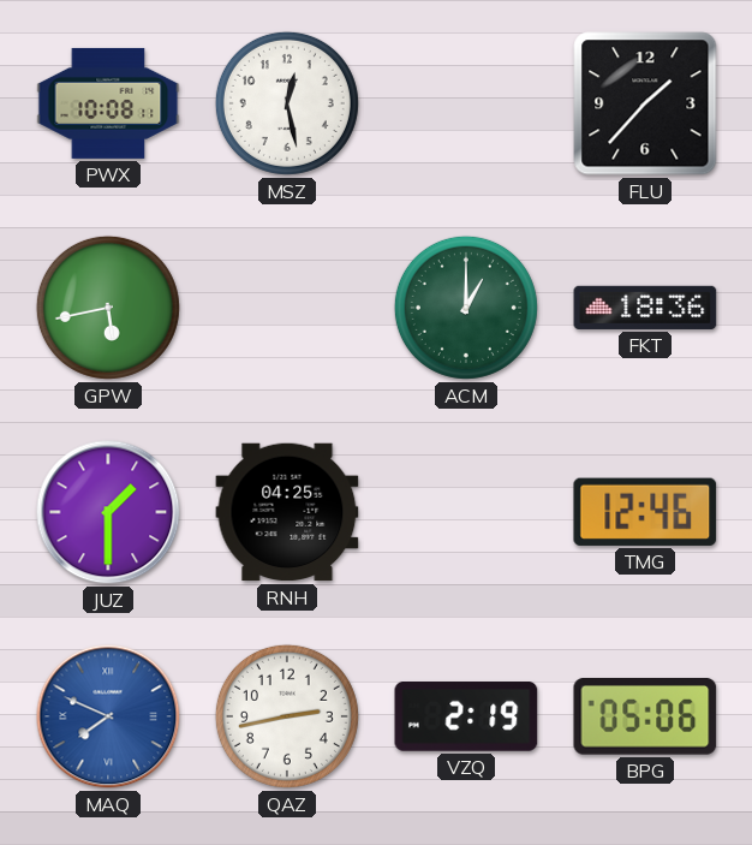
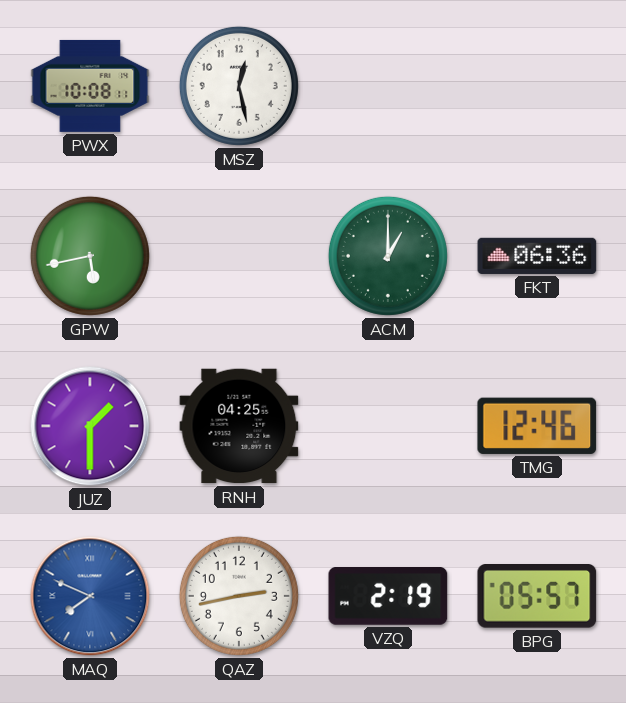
FLU: 1:37 -> none
FKT: 18:36 -> 06:36
BPG: 05:06 -> 05:57
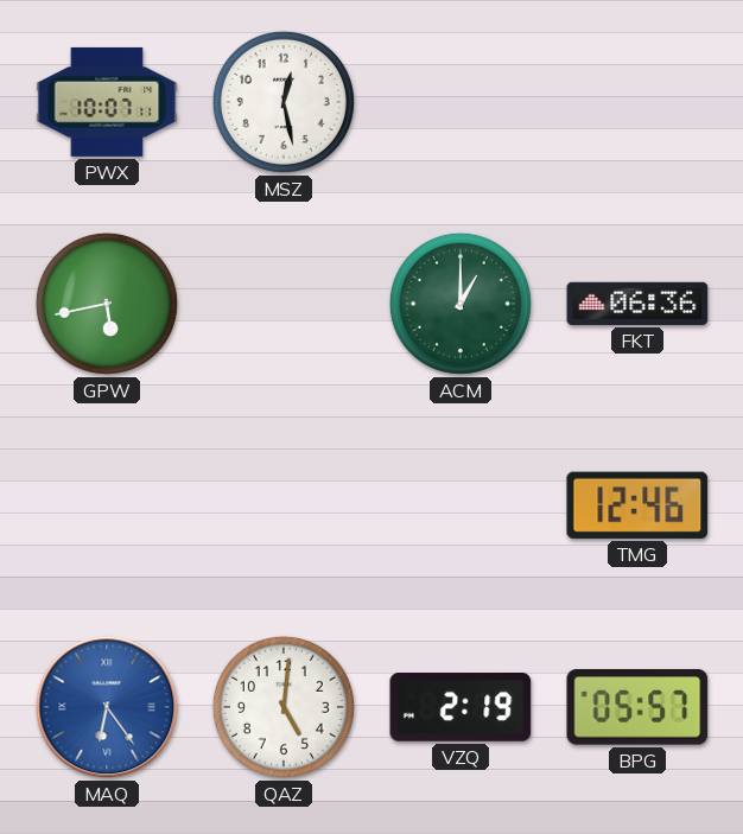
PWX: 10:08 -> 10:07
JUZ: 1:30 -> none
RNH: 04:25 -> none
MAQ: 7:49 -> 6:24
QAZ: 2:43 -> 5:01
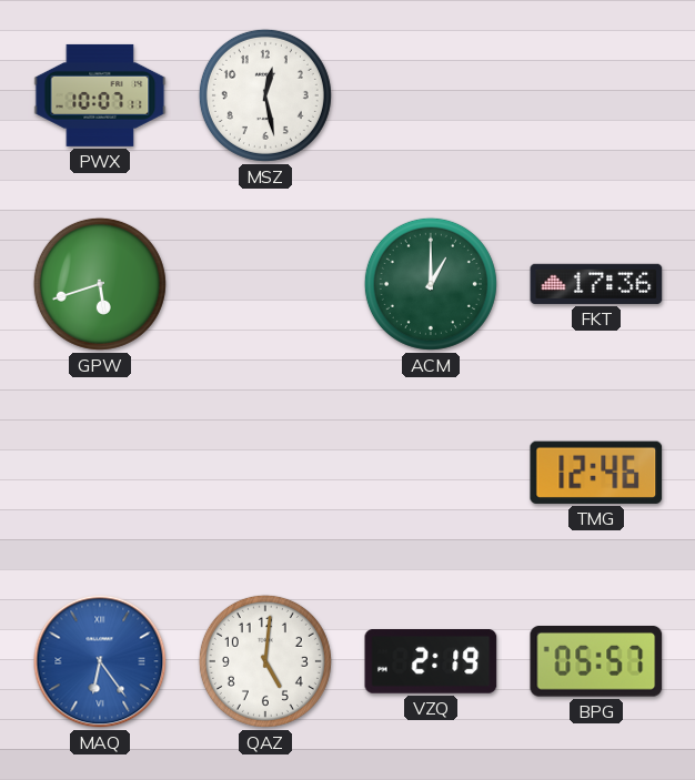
GPW: 5:43 -> 5:42
FKT: 06:36 -> 17:36
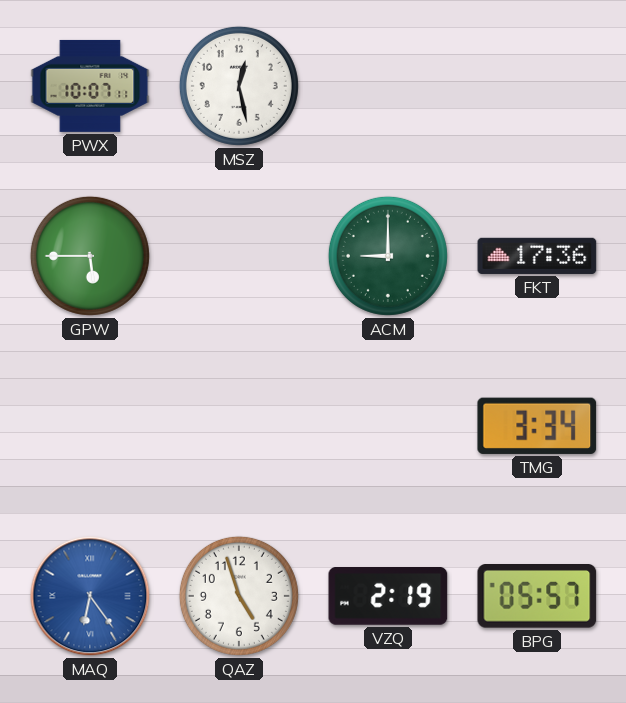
GPW: 5:42 -> 5:45
ACM: 1:00 -> 9:00
TMG: 12:46 -> 3:34
QAZ: 5:01 -> 4:57
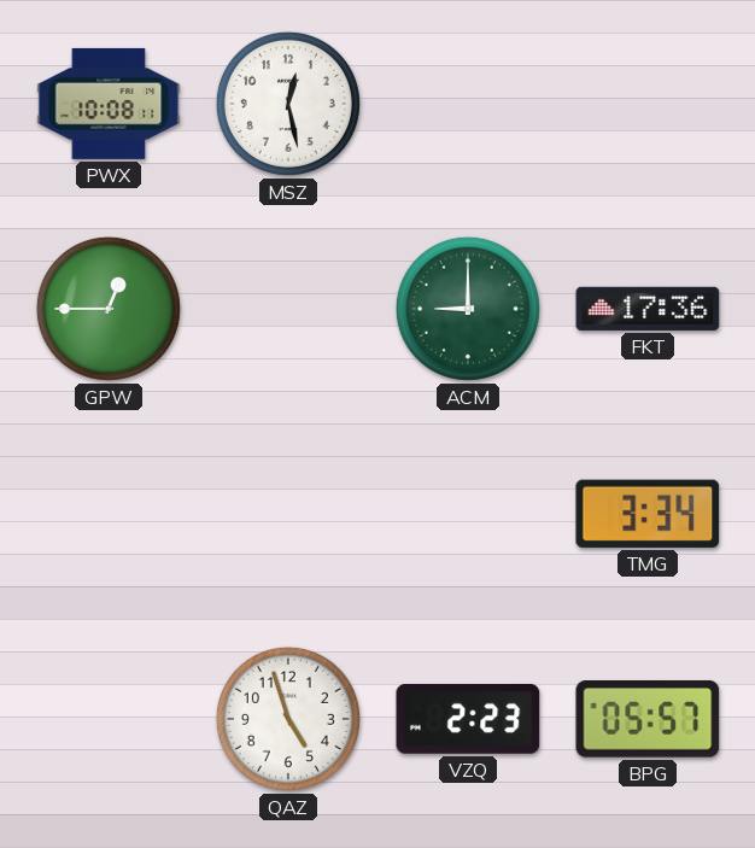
PWX: 10:07 -> 10:08
GPW: 5:45 -> 12:45
MAQ: 6:24 -> none
VZQ: 2:19 -> 2:23
